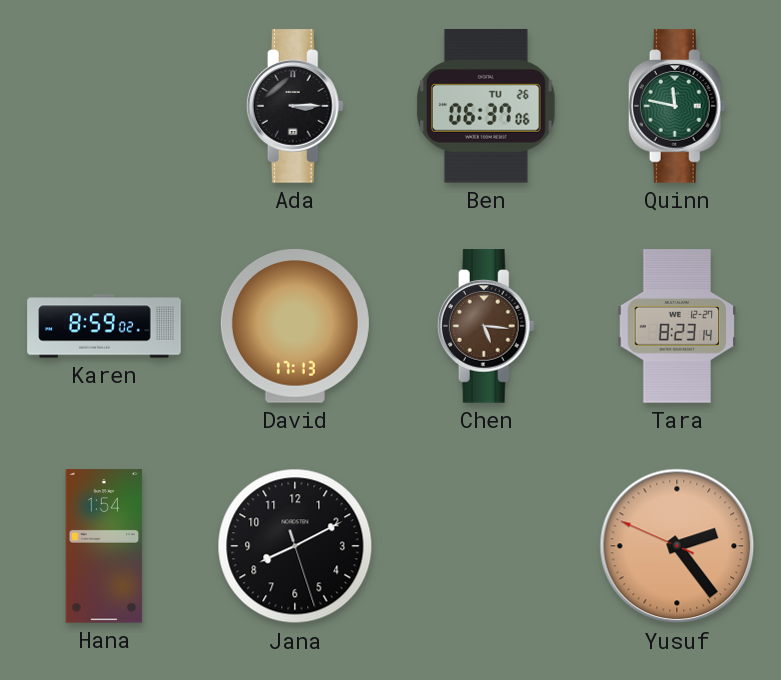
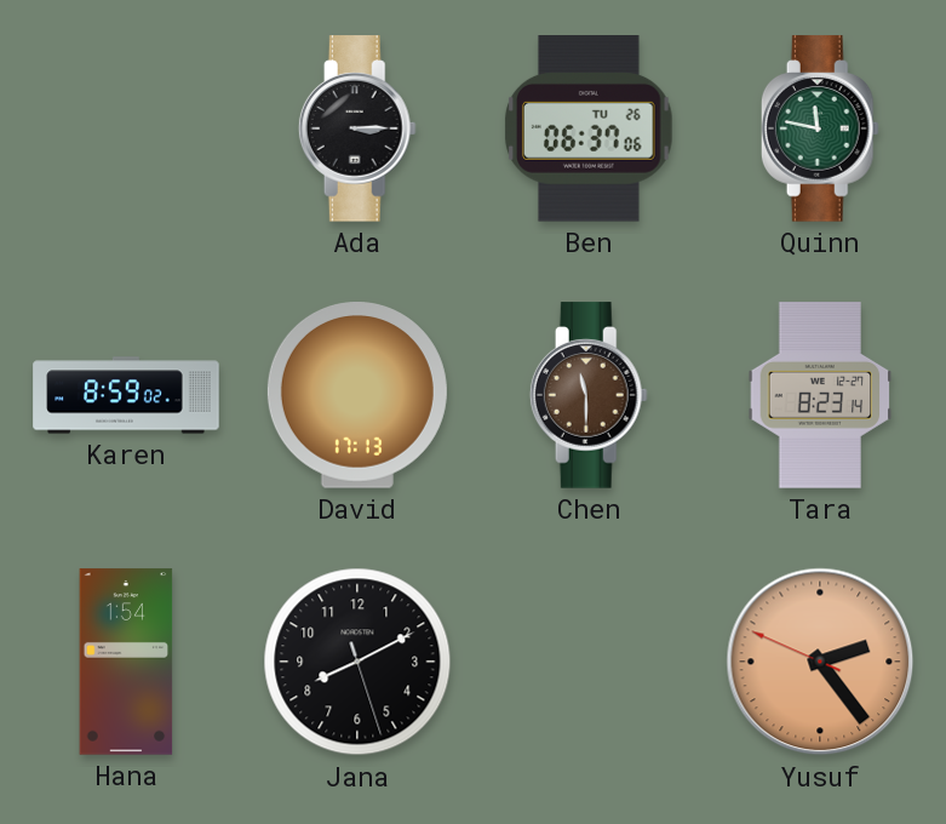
Chen: 5:16 -> 11:30
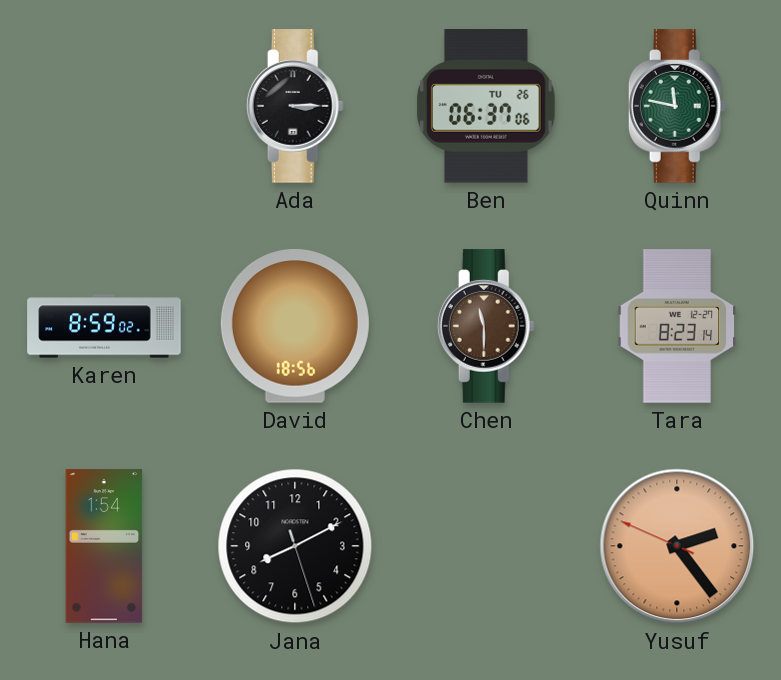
David: 17:13 -> 18:56
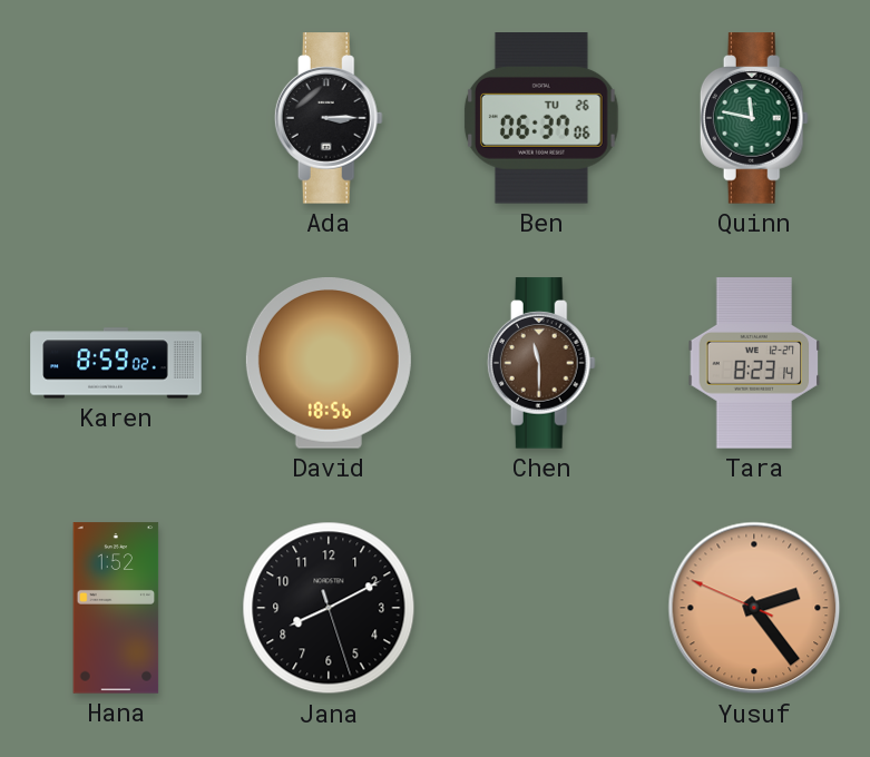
Hana: 1:54 -> 1:52
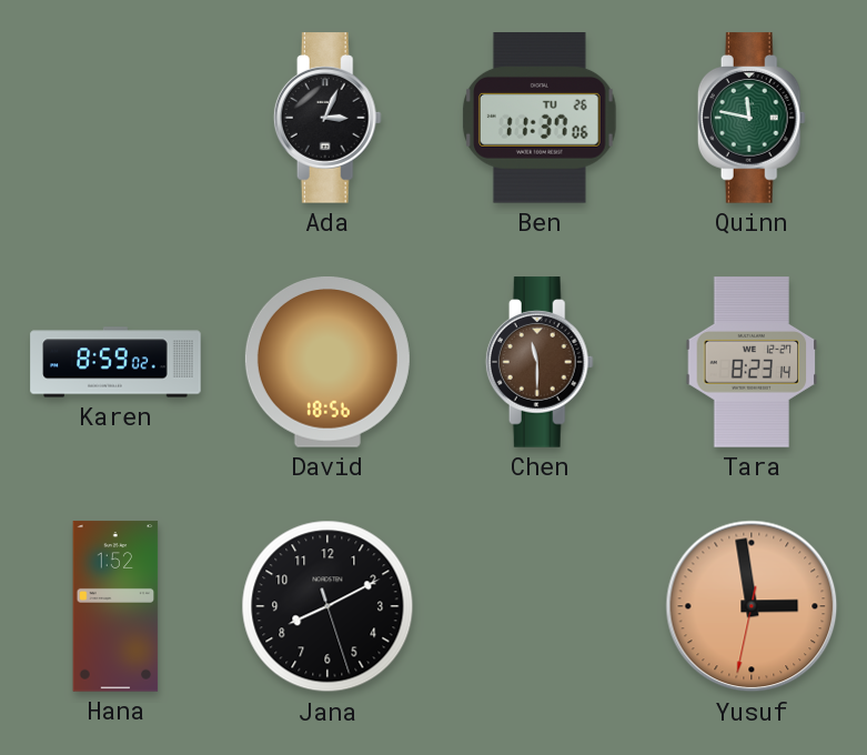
Ada: 3:15 -> 3:04
Ben: 06:37 -> 11:37
Yusuf: 2:23 -> 2:58
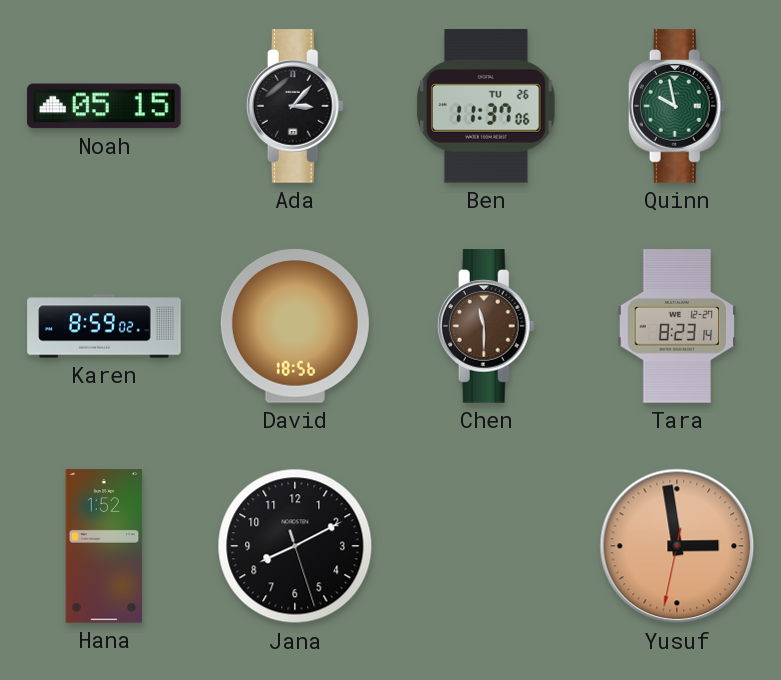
Noah: none -> 05:15
Ada: 3:04 -> 3:07
Quinn: 11:47 -> 9:58
